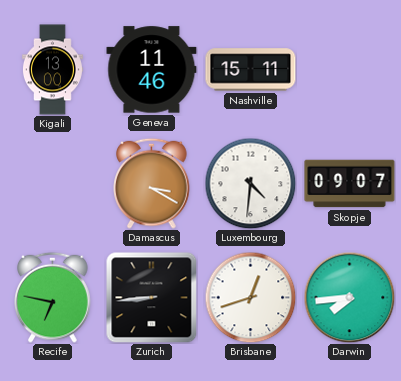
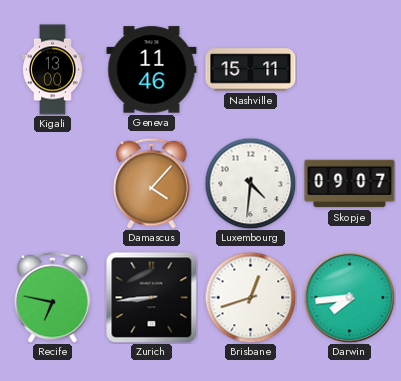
Damascus: 3:20 -> 4:07
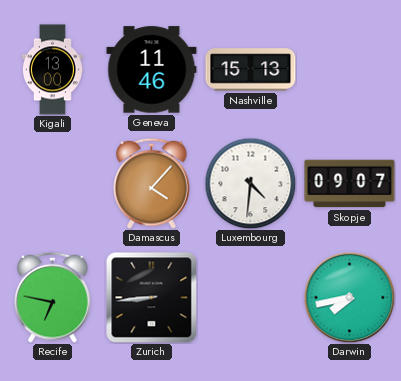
Nashville: 15:11 -> 15:13
Brisbane: 12:42 -> none
Darwin: 7:44 -> 7:43
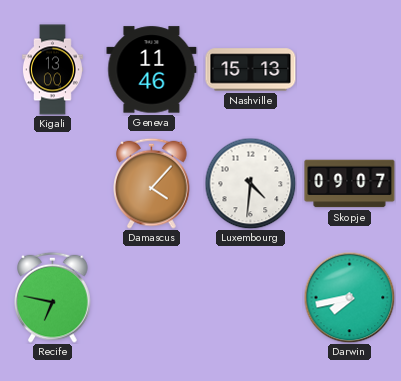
Zurich: 8:44 -> none
